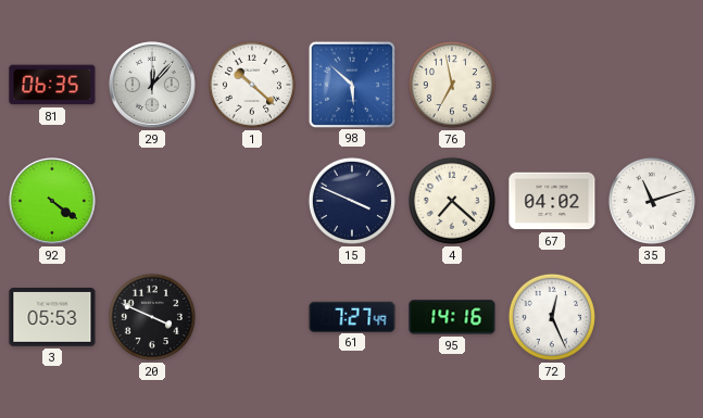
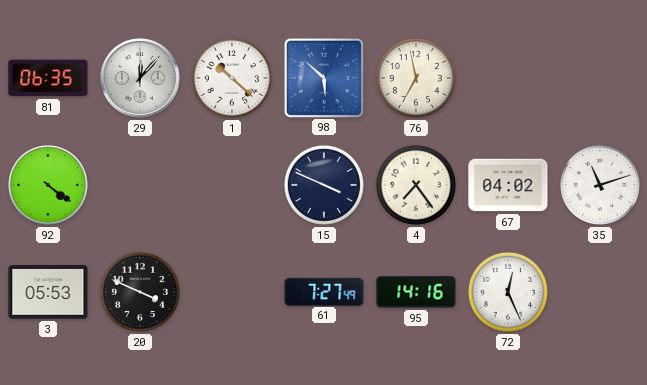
4: 7:22 -> 7:24
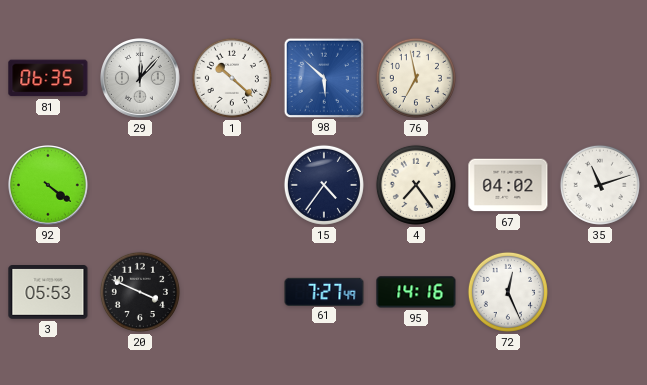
15: 3:49 -> 4:36
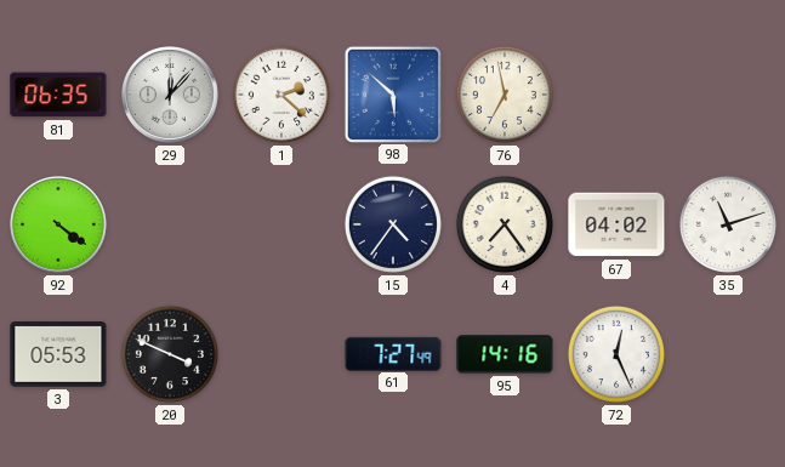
1: 10:22 -> 2:22
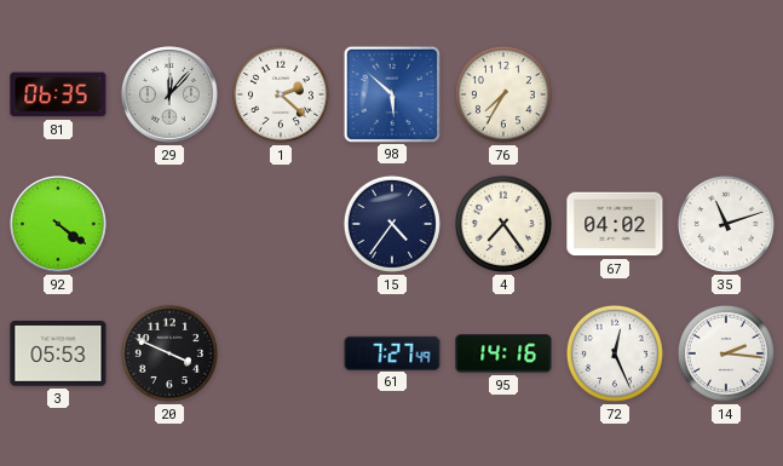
76: 6:58 -> 7:35
14: none -> 2:16
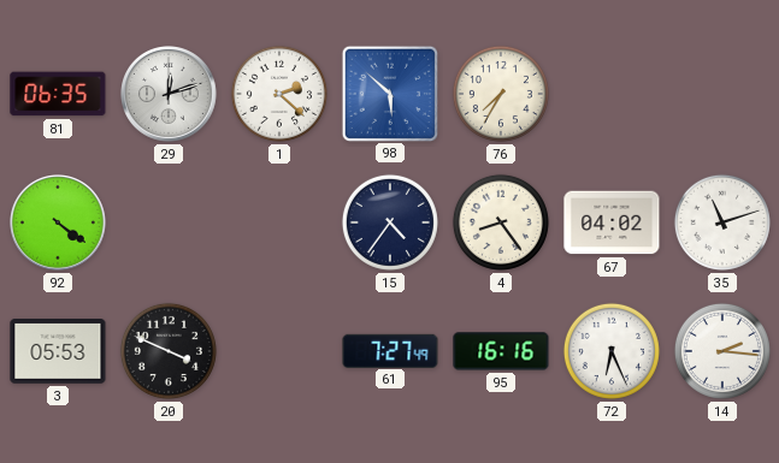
29: 12:07 -> 12:12
4: 7:24 -> 8:24
95: 14:16 -> 16:16
72: 12:26 -> 6:26
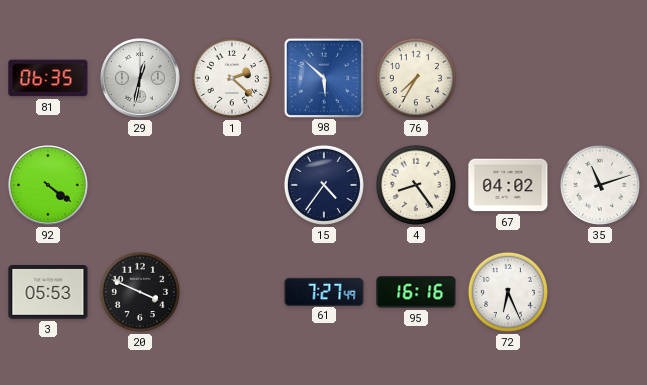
29: 12:12 -> 12:32
14: 2:16 -> none
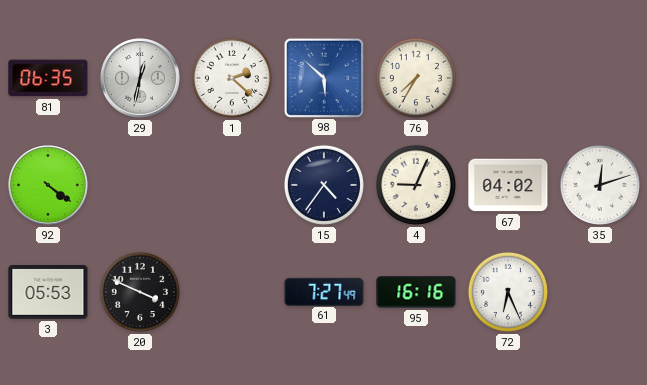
4: 8:24 -> 9:04
35: 11:12 -> 12:12
